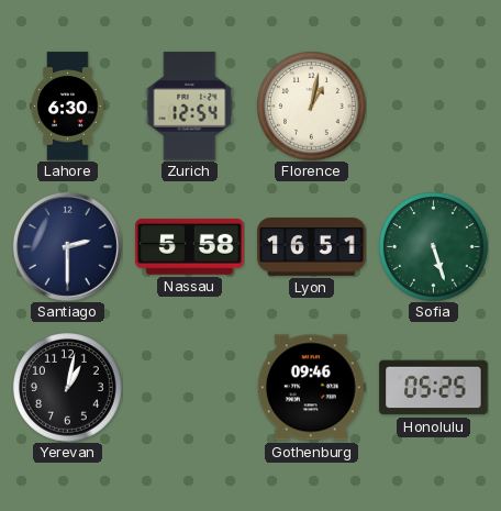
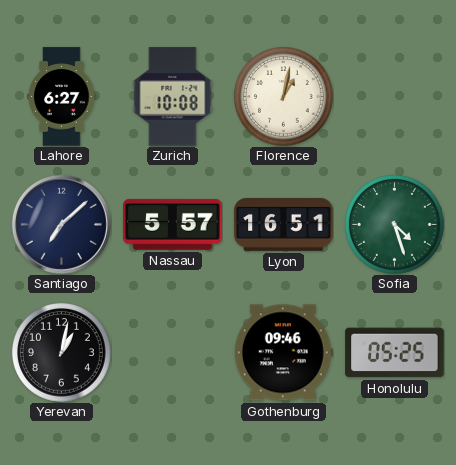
Lahore: 6:30 -> 6:27
Zurich: 12:54 -> 10:08
Santiago: 2:30 -> 7:08
Nassau: 5:58 -> 5:57
Sofia: 5:27 -> 4:27
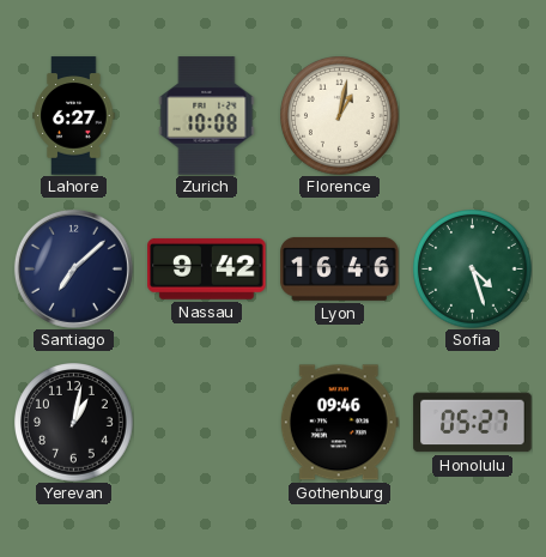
Nassau: 5:57 -> 9:42
Lyon: 16:51 -> 16:46
Honolulu: 05:25 -> 05:27
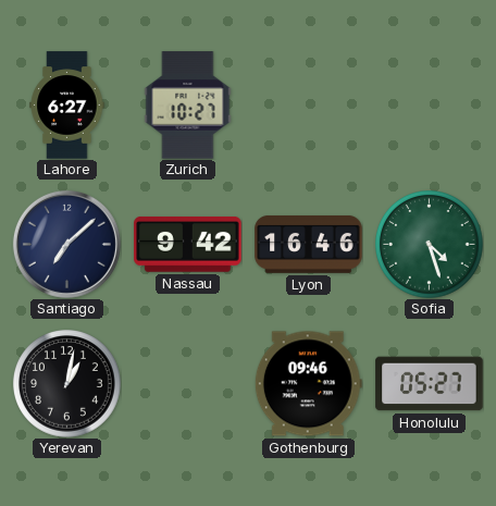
Zurich: 10:08 -> 10:27
Florence: 1:02 -> none
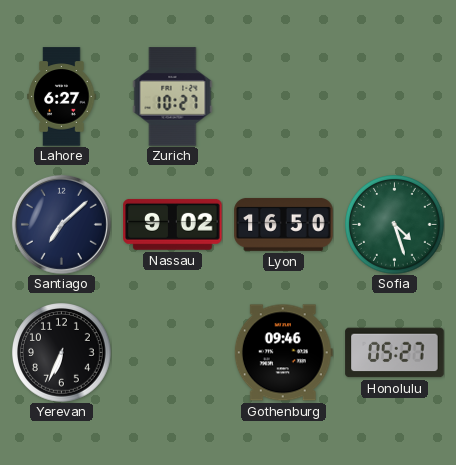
Nassau: 9:42 -> 9:02
Lyon: 16:46 -> 16:50
Yerevan: 1:02 -> 6:34
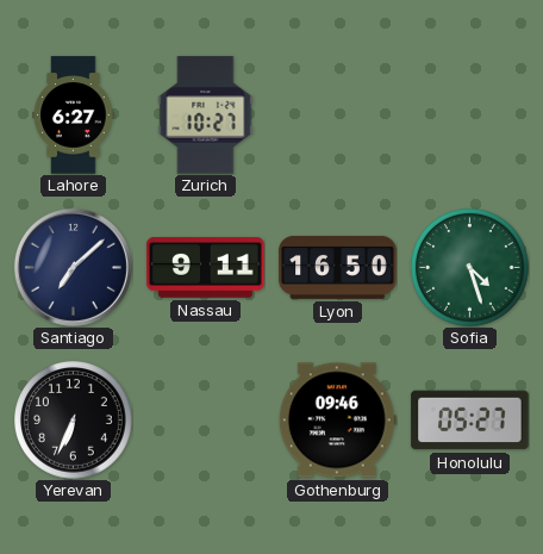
Nassau: 9:02 -> 9:11
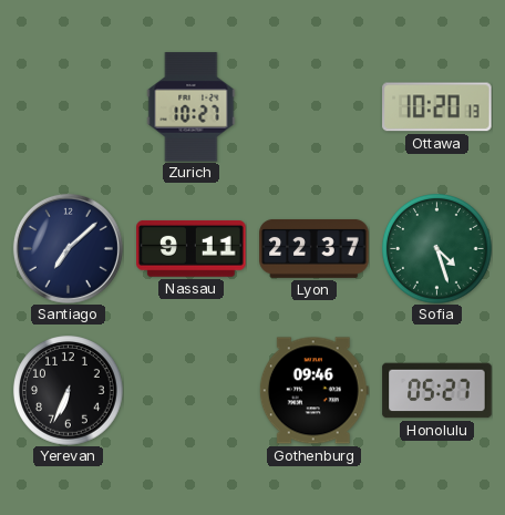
Lahore: 6:27 -> none
Ottawa: none -> 10:20
Lyon: 16:50 -> 22:37
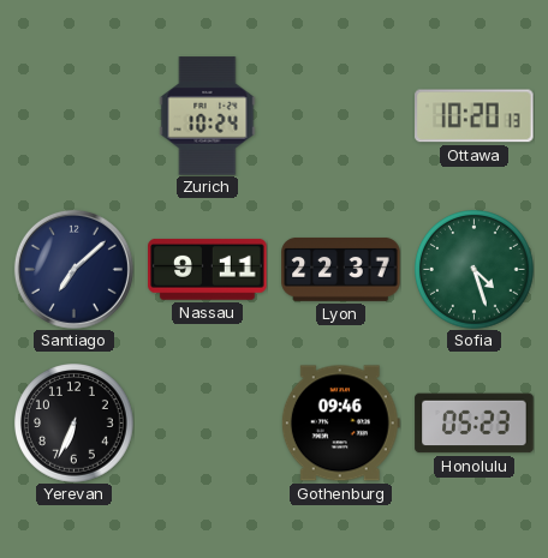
Zurich: 10:27 -> 10:24
Honolulu: 05:27 -> 05:23
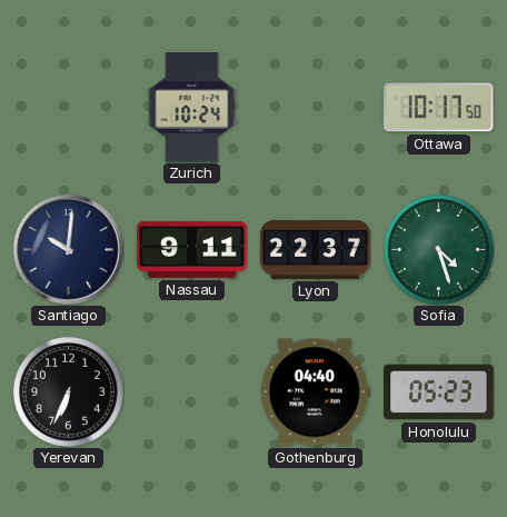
Ottawa: 10:20 -> 10:17
Santiago: 7:08 -> 10:01
Gothenburg: 09:46 -> 04:40
